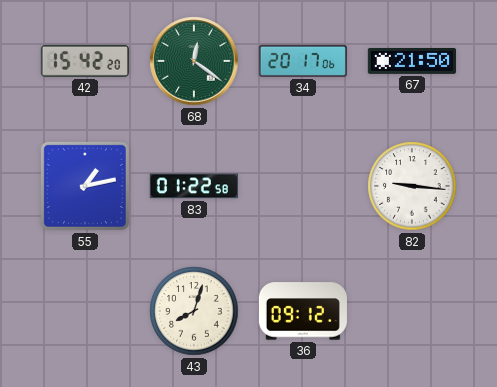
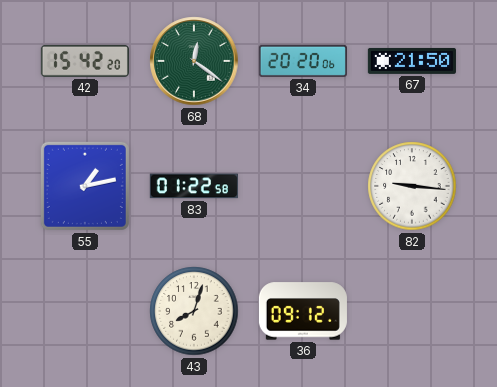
34: 20:17 -> 20:20
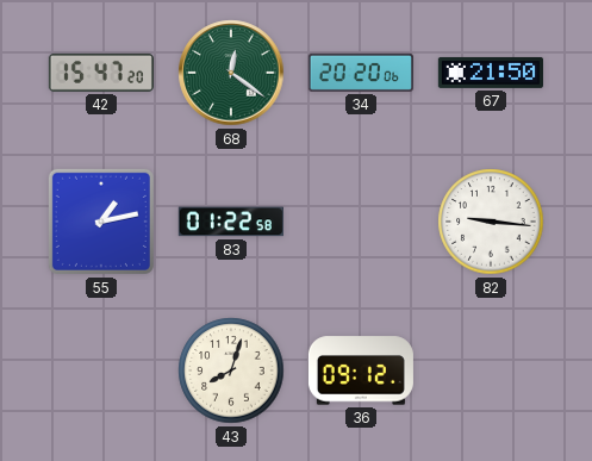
42: 15:42 -> 15:47
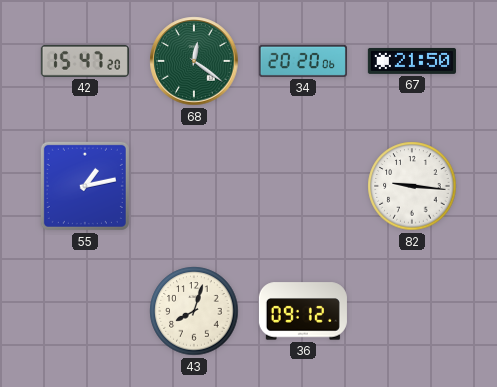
83: 01:22 -> none
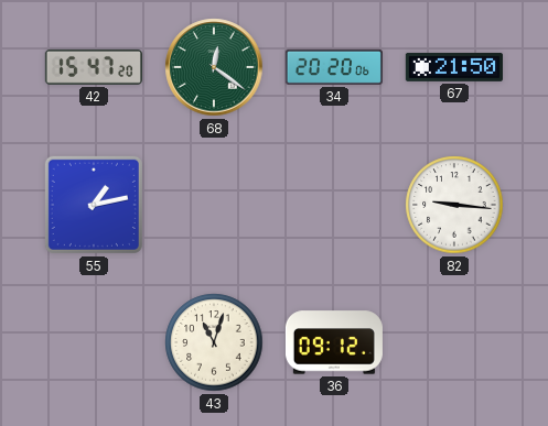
43: 8:03 -> 11:03
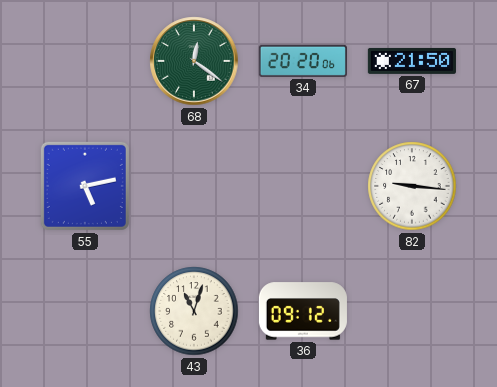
42: 15:47 -> none
55: 1:13 -> 5:13
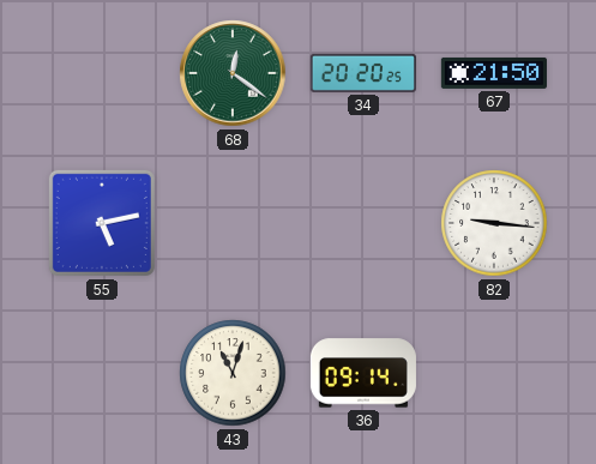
34: 20:20:06 -> 20:20:25
36: 09:12 -> 09:14
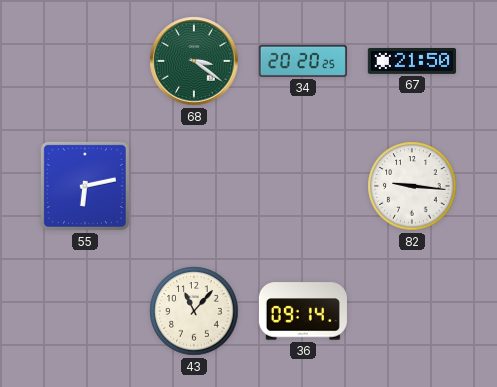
68: 12:21 -> 3:21
55: 5:13 -> 6:13
43: 11:03 -> 11:07
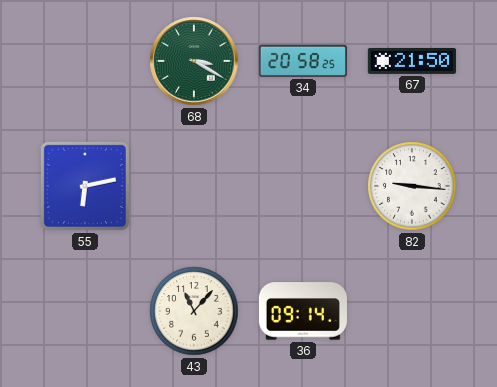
68: 3:21 -> 3:20
34: 20:20 -> 20:58
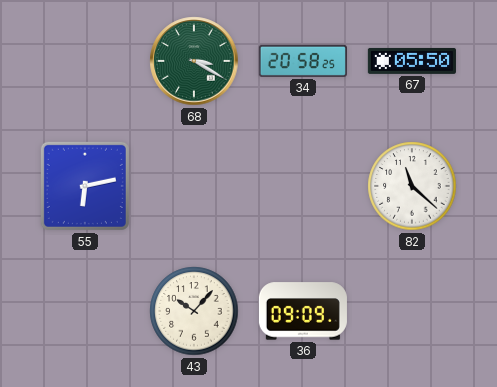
67: 21:50 -> 05:50
82: 9:16 -> 11:22
43: 11:07 -> 10:07
36: 09:14 -> 09:09
